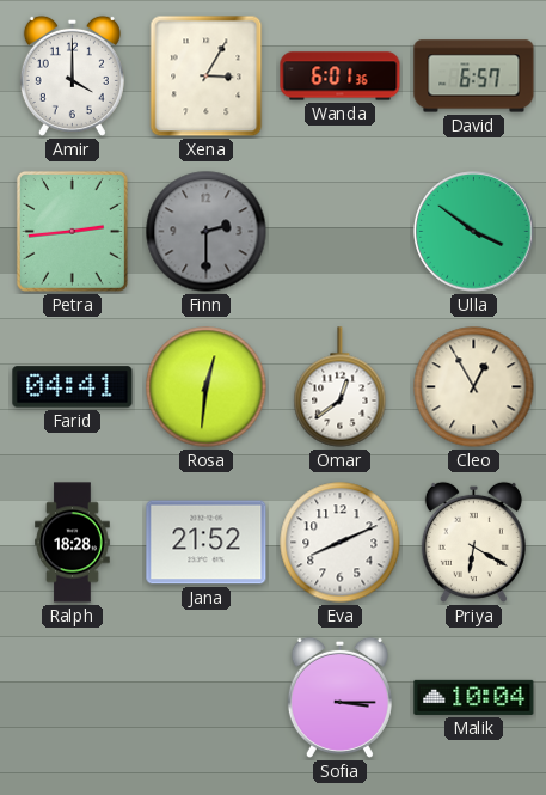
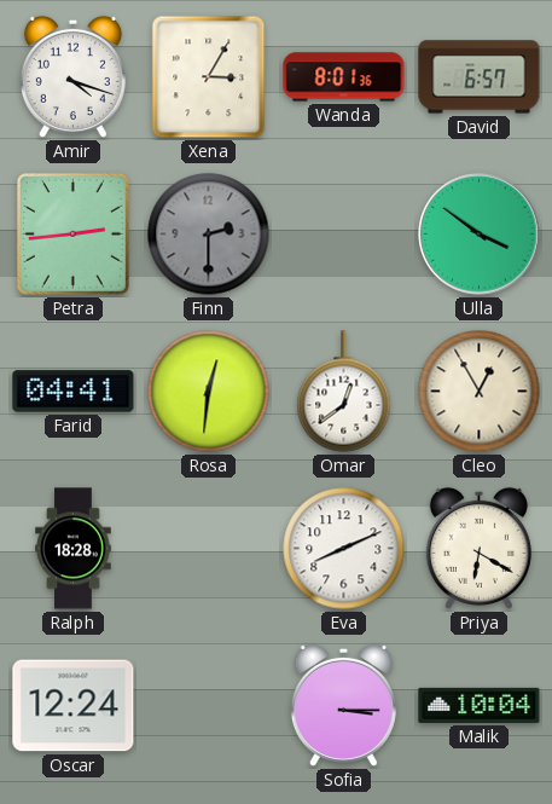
Amir: 4:00 -> 4:18
Wanda: 6:01 -> 8:01
Jana: 21:52 -> none
Oscar: none -> 12:24
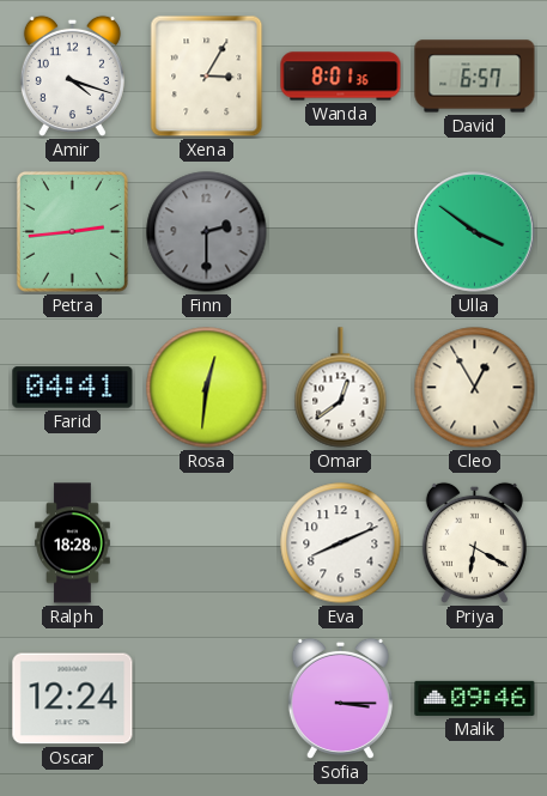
Malik: 10:04 -> 09:46
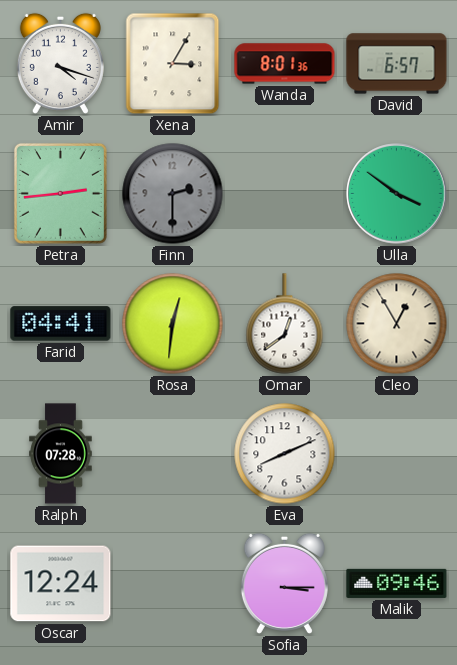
Ralph: 18:28 -> 07:28
Priya: 6:20 -> none
